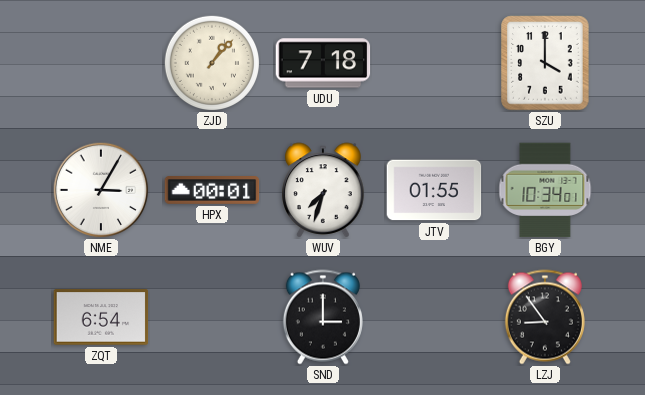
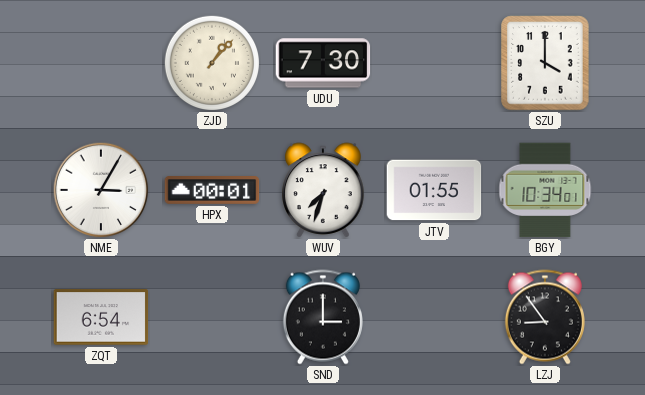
UDU: 7:18 -> 7:30
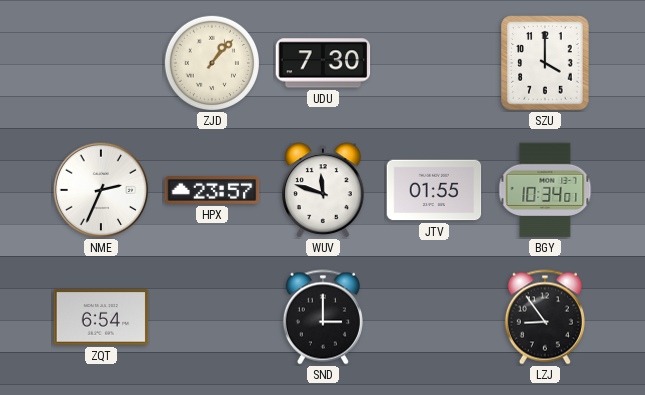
NME: 3:05 -> 2:34
HPX: 00:01 -> 23:57
WUV: 7:33 -> 11:48
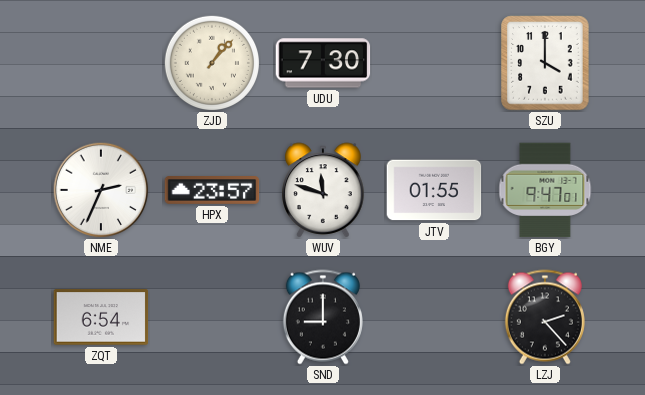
BGY: 10:34 -> 9:47
SND: 3:00 -> 9:00
LZJ: 8:54 -> 2:23
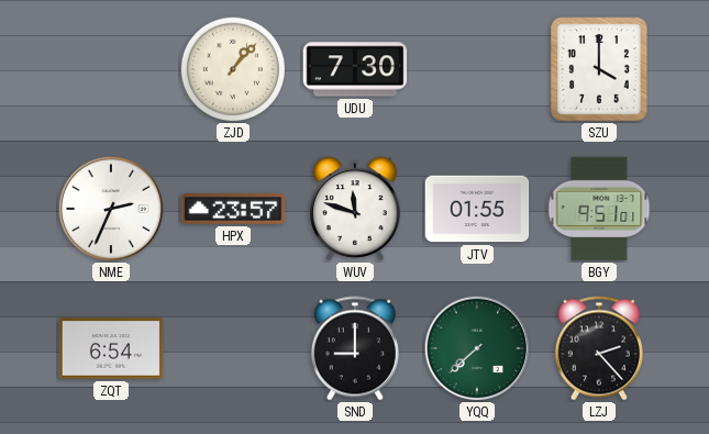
BGY: 9:47 -> 9:51
YQQ: none -> 7:38
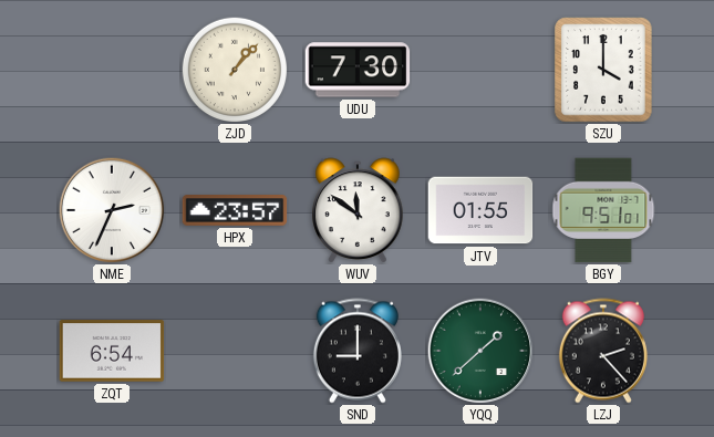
WUV: 11:48 -> 11:51
YQQ: 7:38 -> 1:38
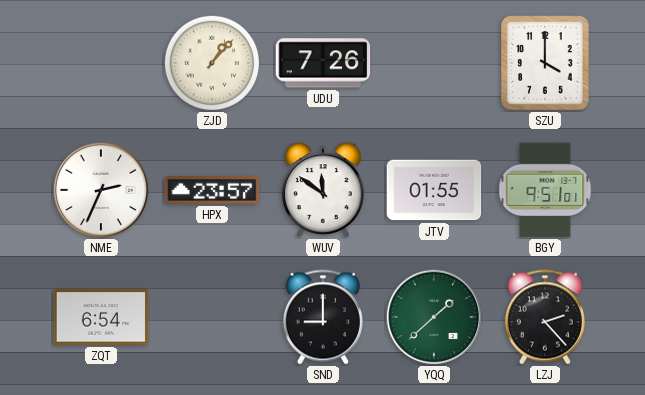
UDU: 7:30 -> 7:26
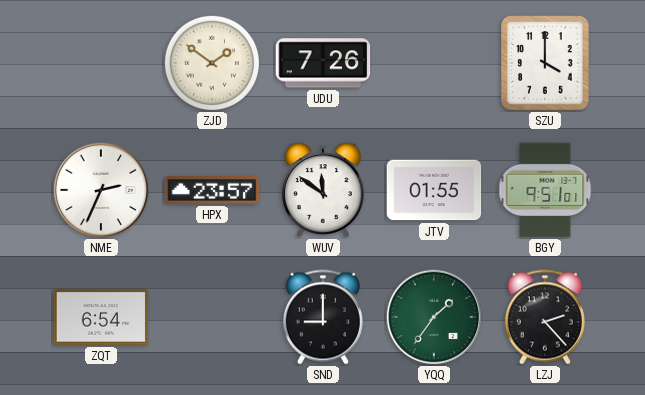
ZJD: 1:07 -> 1:51
YQQ: 1:38 -> 1:36
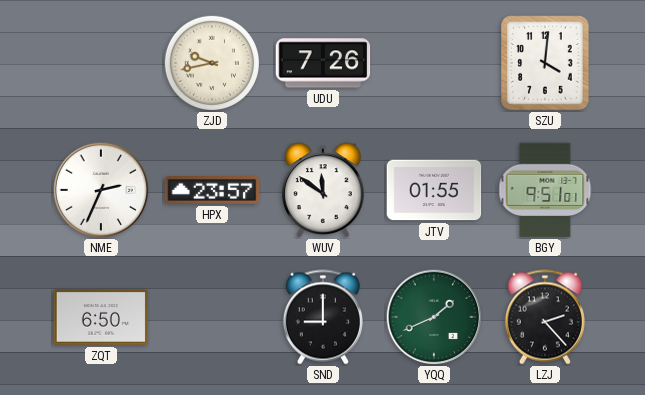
ZJD: 1:51 -> 9:43
SZU: 4:00 -> 4:01
ZQT: 6:54 -> 6:50
YQQ: 1:36 -> 1:41
